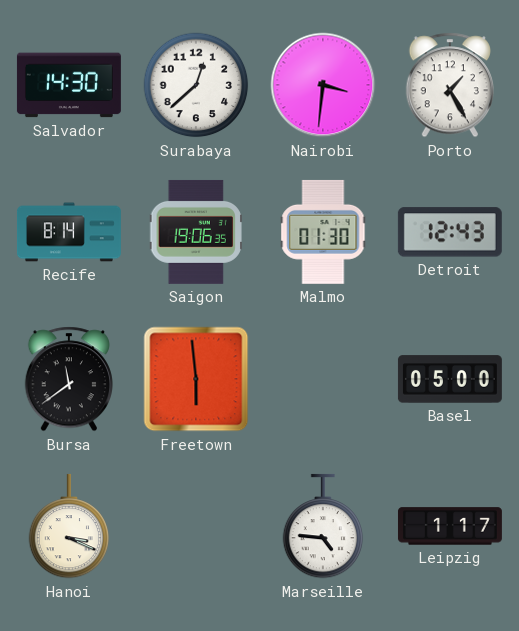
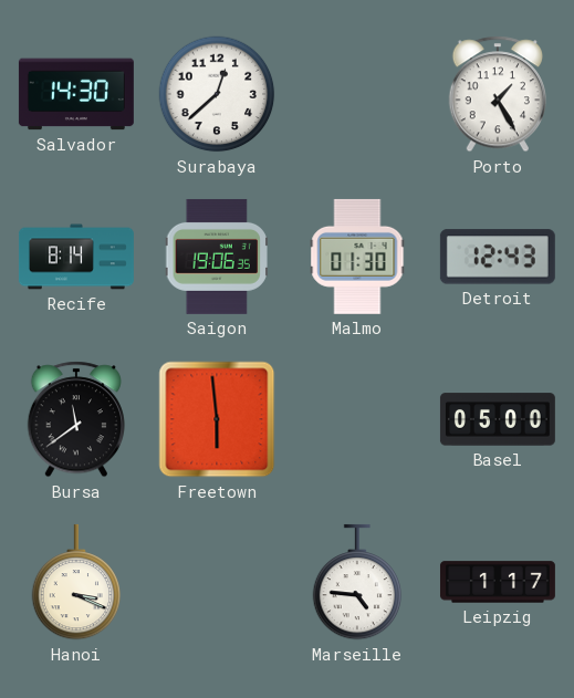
Nairobi: 3:31 -> none
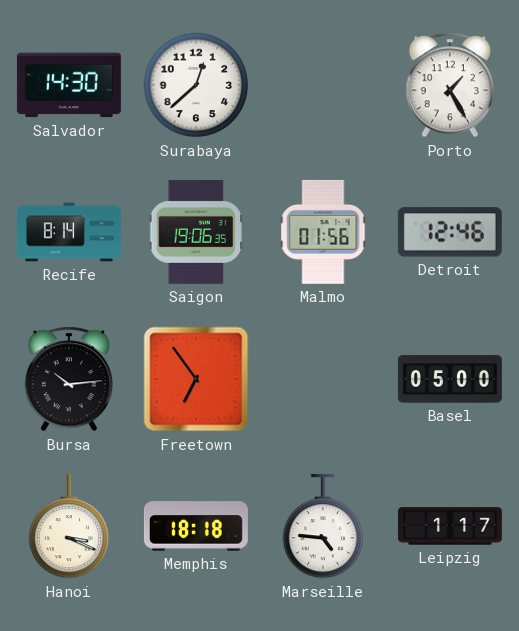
Malmo: 01:30 -> 01:56
Detroit: 12:43 -> 12:46
Bursa: 11:39 -> 10:14
Freetown: 5:59 -> 6:54
Memphis: none -> 18:18
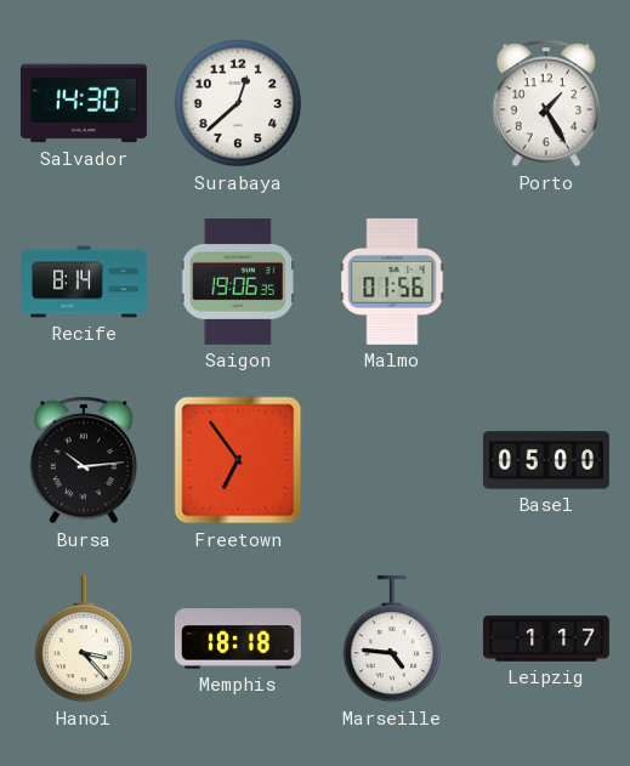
Detroit: 12:46 -> none
Hanoi: 3:19 -> 3:23
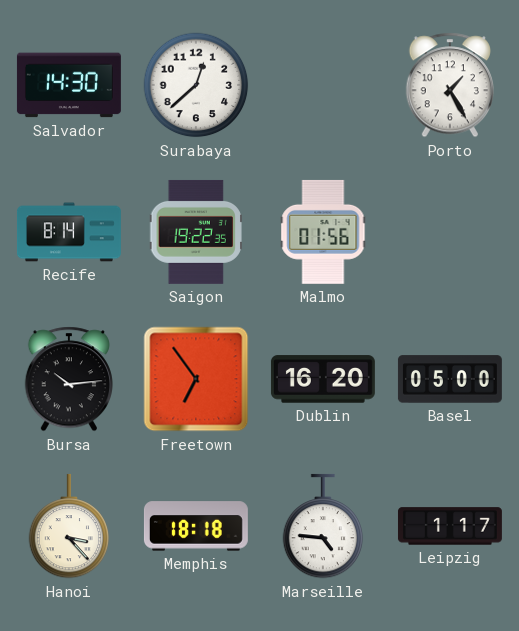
Saigon: 19:06 -> 19:22
Dublin: none -> 16:20
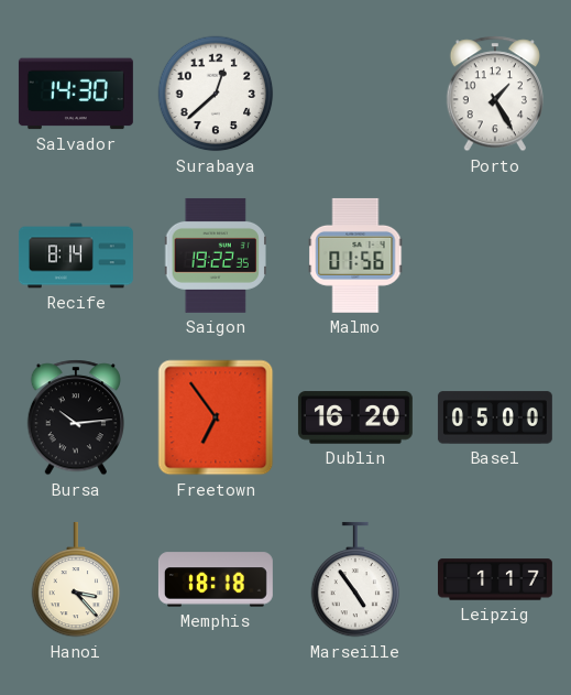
Marseille: 4:46 -> 4:54
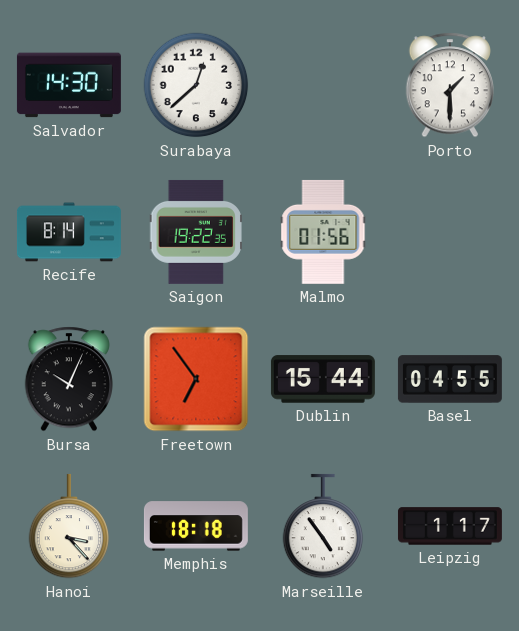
Porto: 1:25 -> 1:30
Bursa: 10:14 -> 10:04
Dublin: 16:20 -> 15:44
Basel: 05:00 -> 04:55
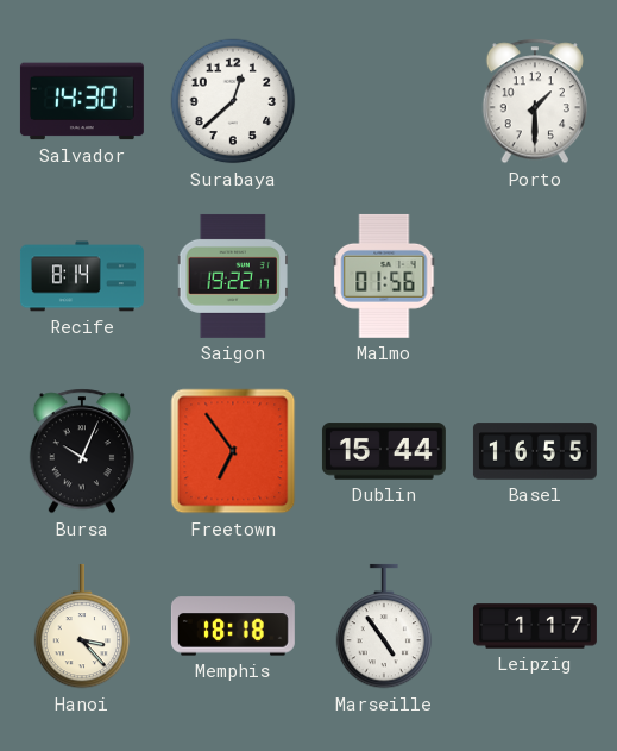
Saigon: 19:22:35 -> 19:22:17
Basel: 04:55 -> 16:55
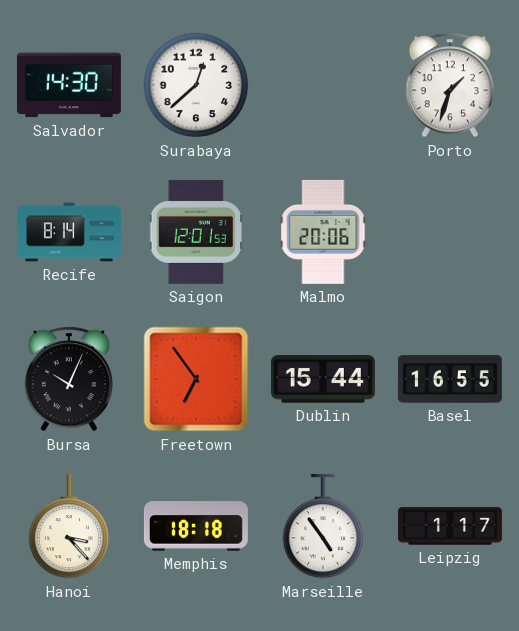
Porto: 1:30 -> 1:33
Saigon: 19:22 -> 12:01
Malmo: 01:56 -> 20:06
